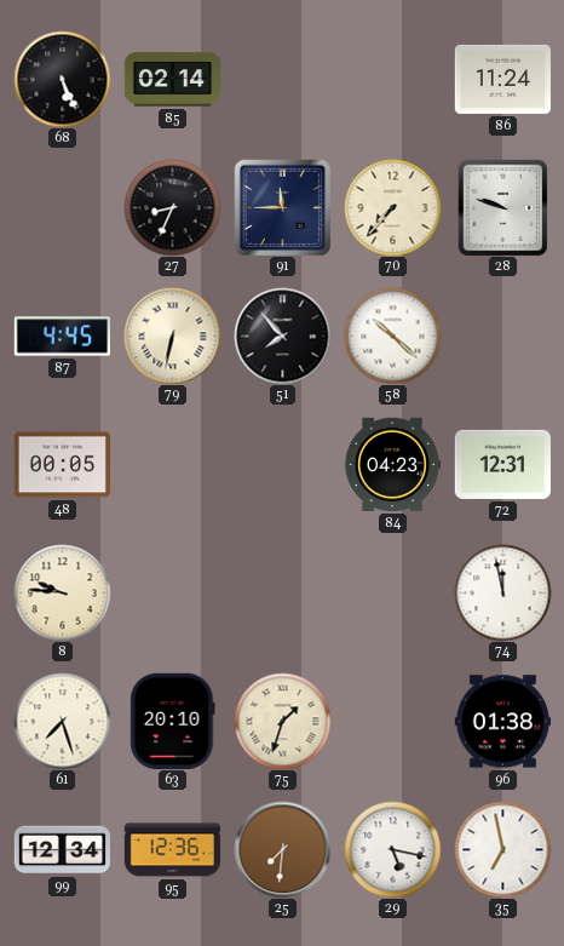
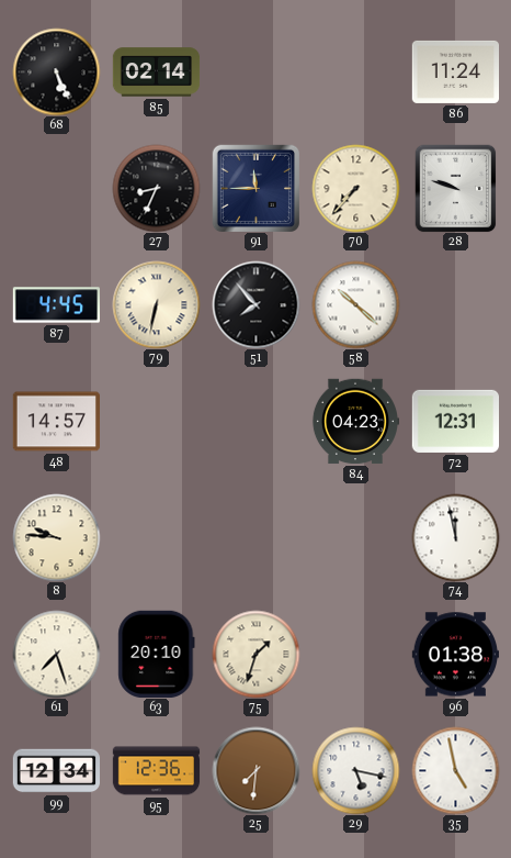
48: 00:05 -> 14:57
35: 6:58 -> 4:58
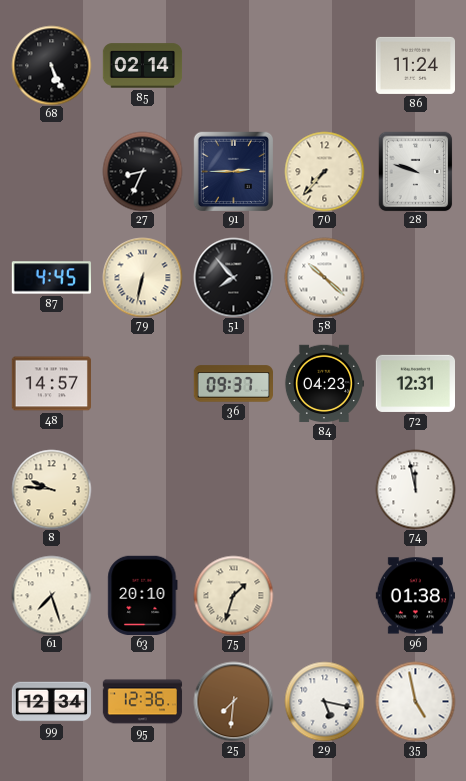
91: 11:45 -> 2:45
36: none -> 09:37
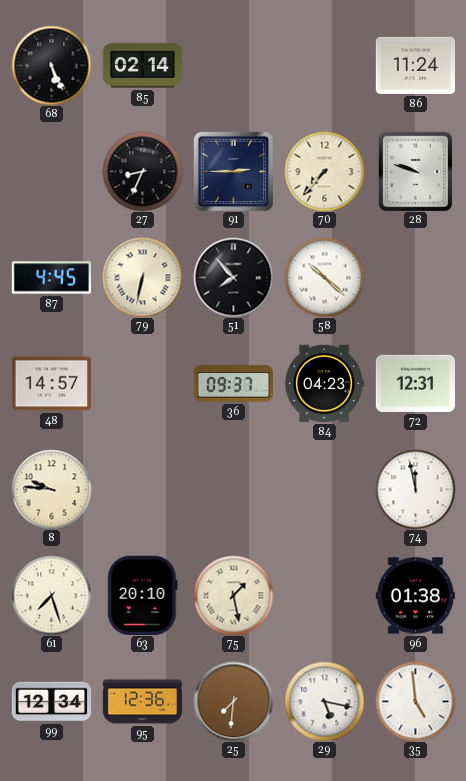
75: 1:33 -> 1:28
35: 4:58 -> 4:59
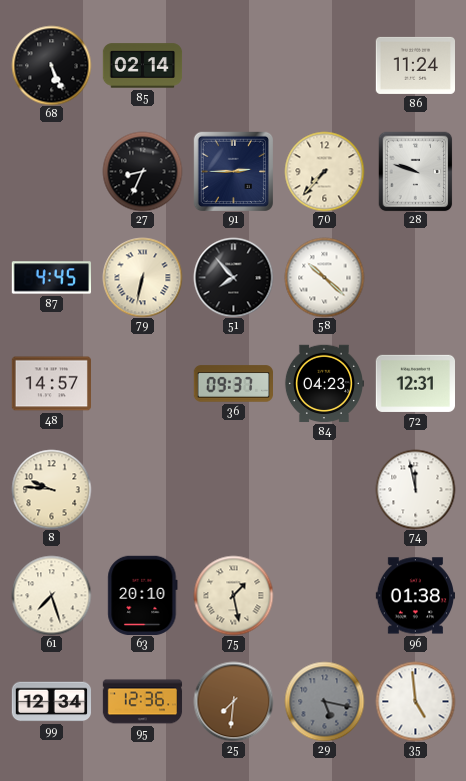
29 dial: white -> grey
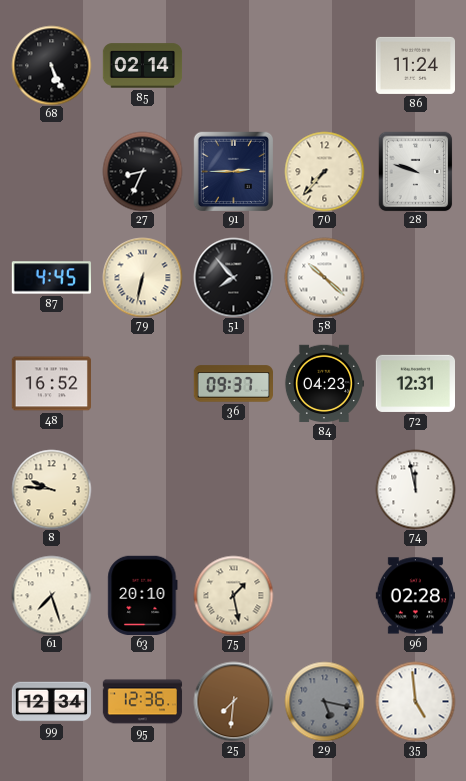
48: 14:57 -> 16:52
96: 01:38 -> 02:28
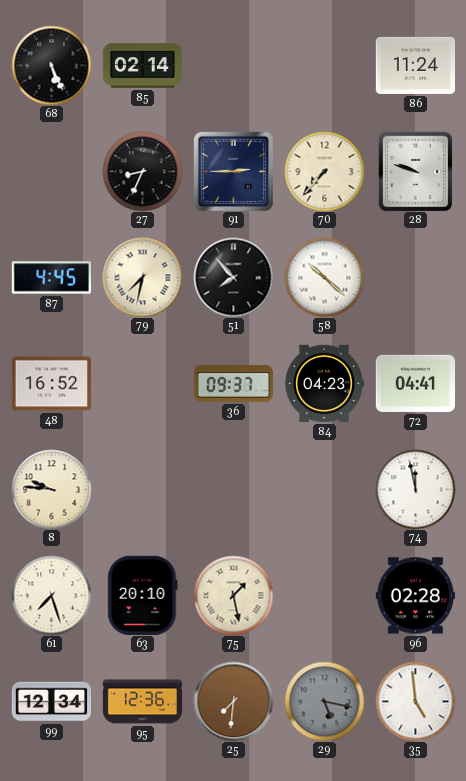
79: 6:32 -> 7:32
72: 12:31 -> 04:41
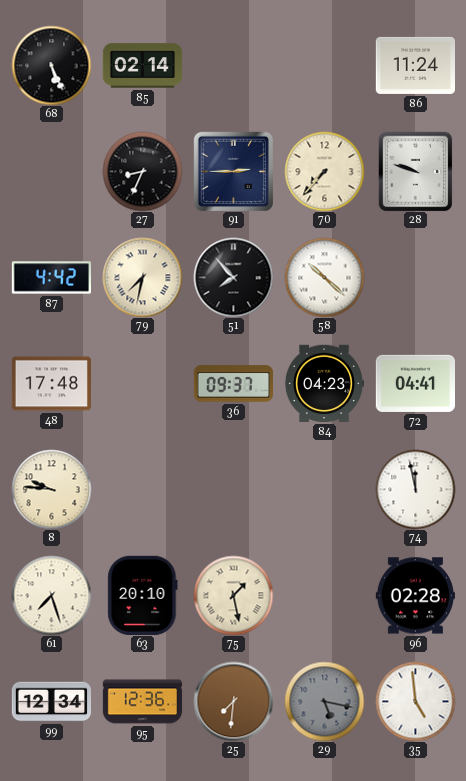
87: 4:45 -> 4:42
48: 16:52 -> 17:48
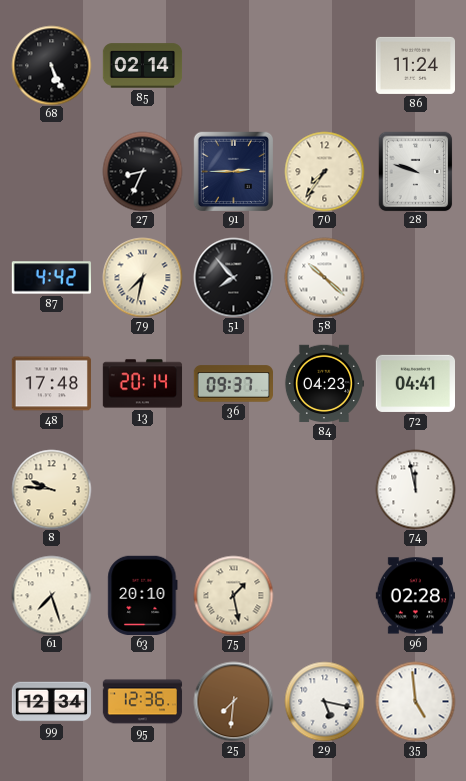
70: 7:37 -> 7:36
13: none -> 20:14
29 dial: grey -> white
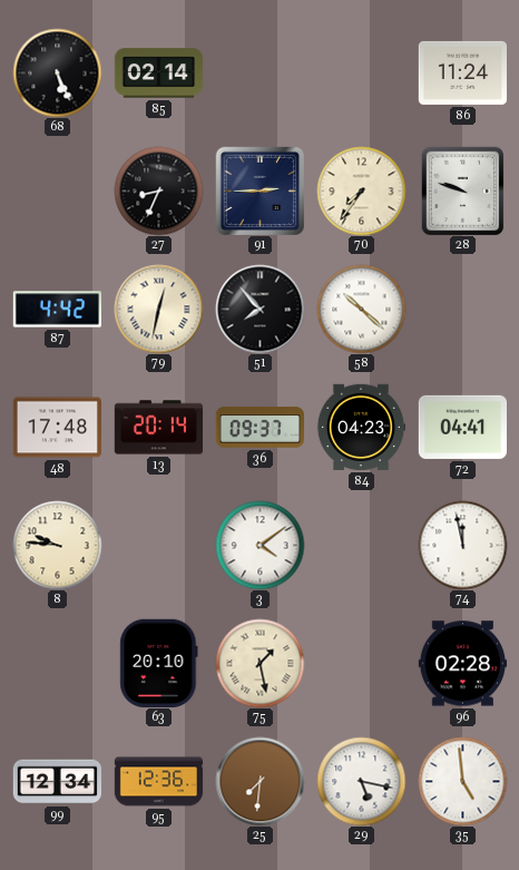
79: 7:32 -> 12:32
3: none -> 4:09
61: 7:27 -> none
